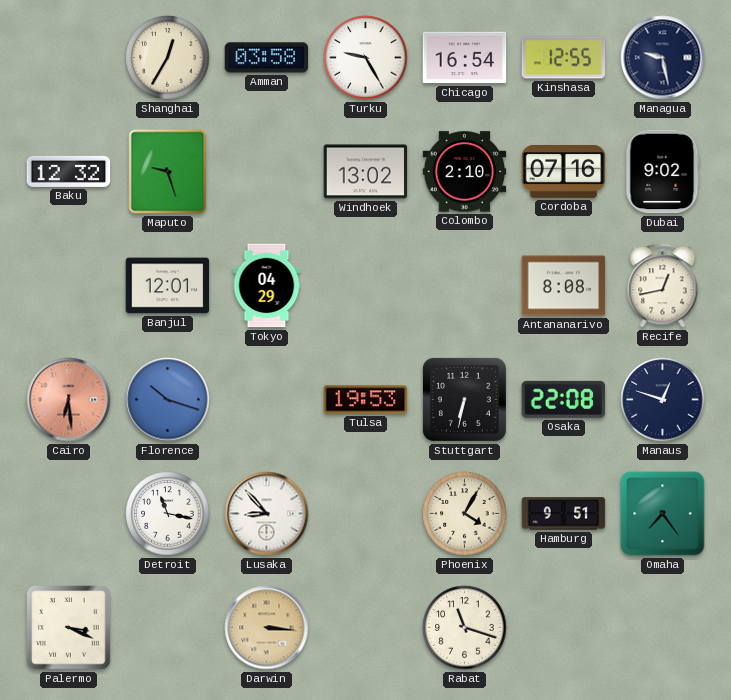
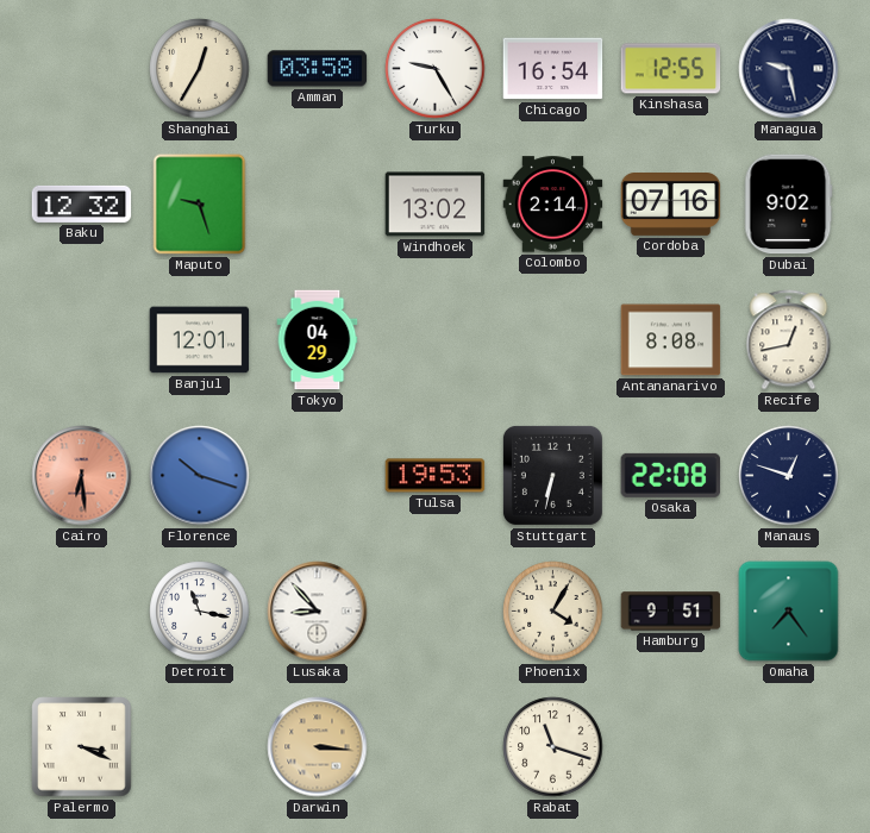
Colombo: 2:10 -> 2:14
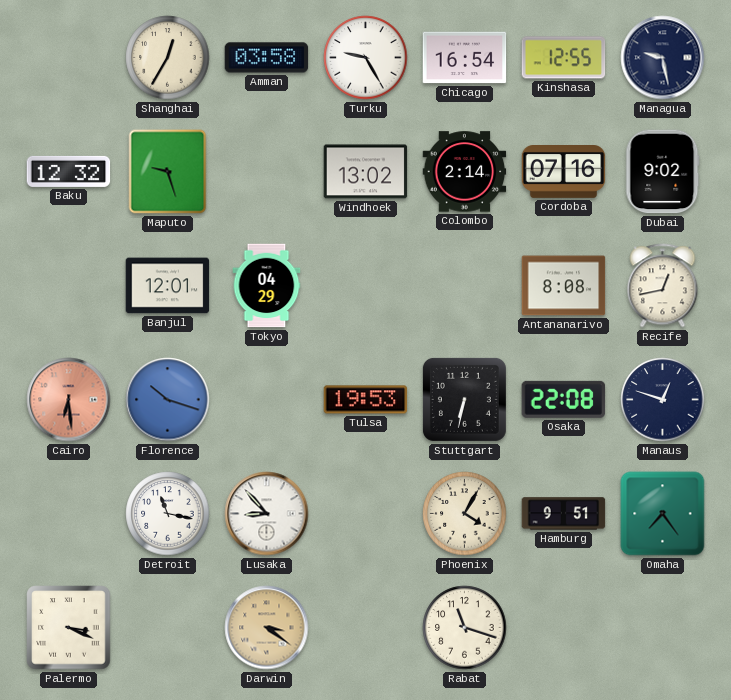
Darwin: 3:16 -> 3:21
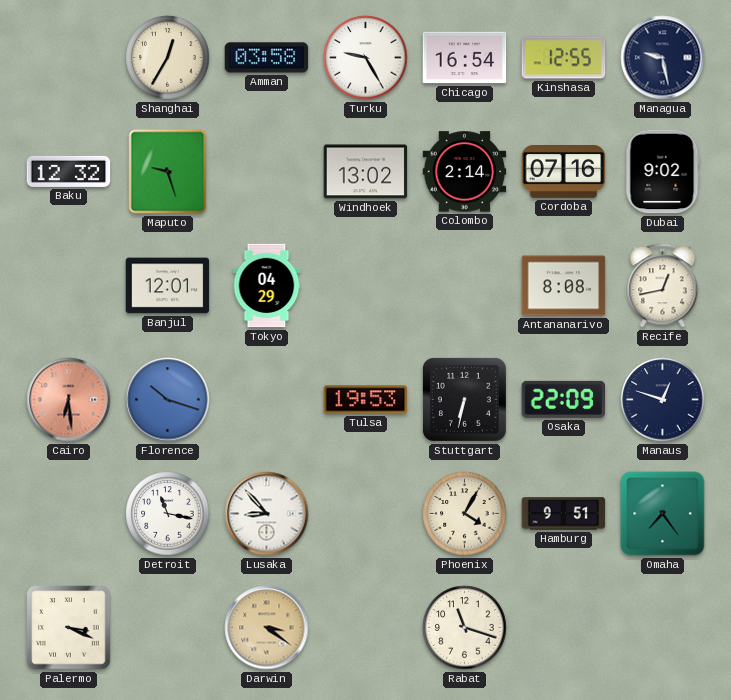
Osaka: 22:08 -> 22:09
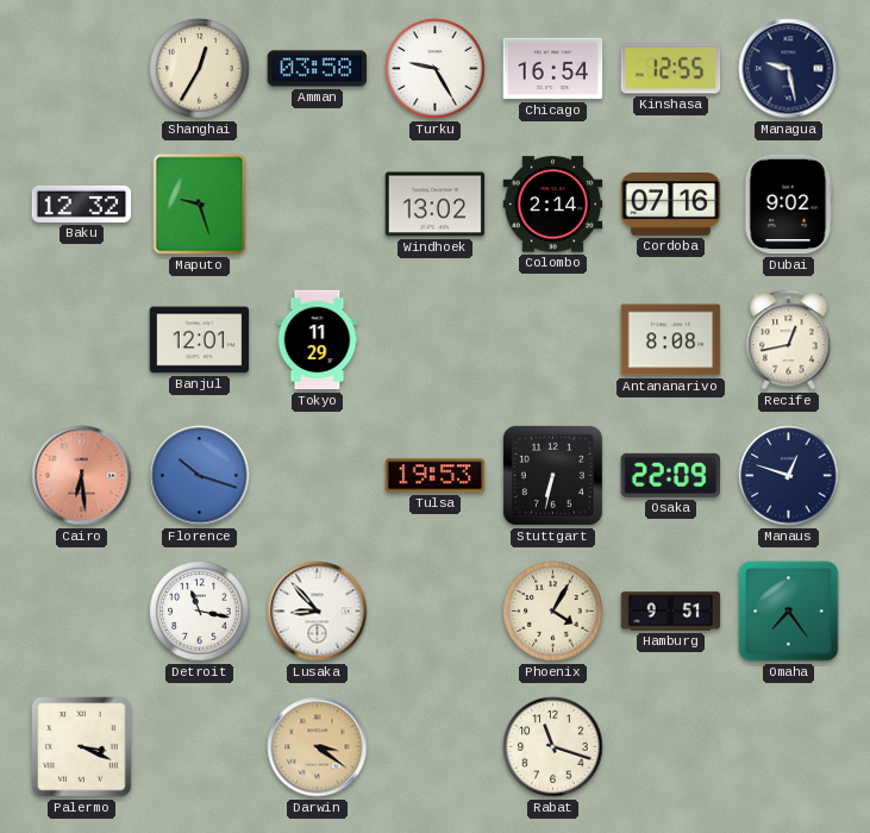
Tokyo: 04:29 -> 11:29
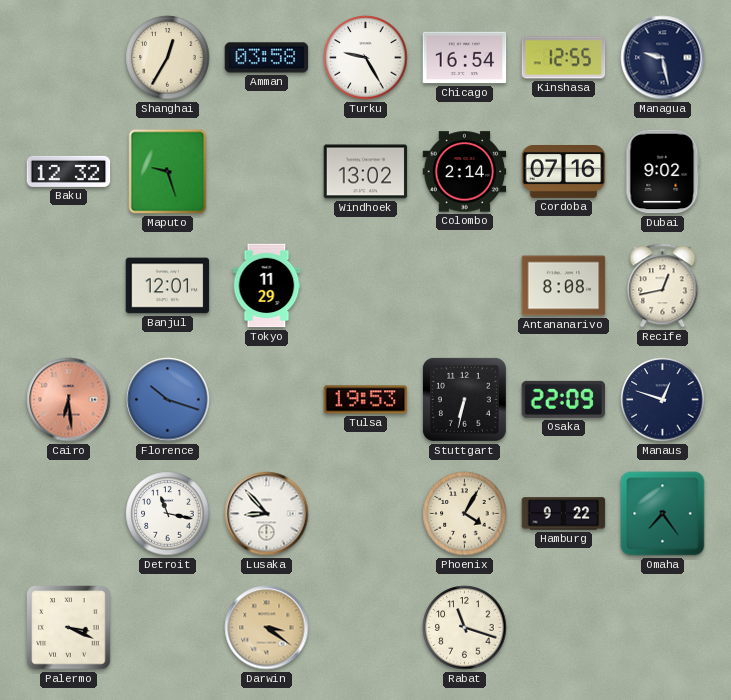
Hamburg: 9:51 -> 9:22
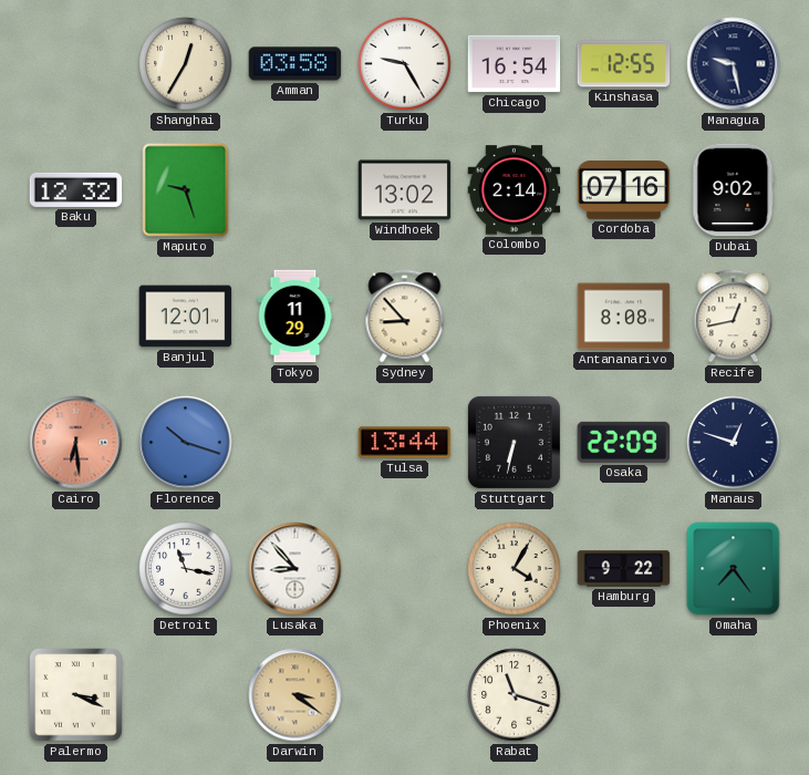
Sydney: none -> 8:53
Tulsa: 19:53 -> 13:44
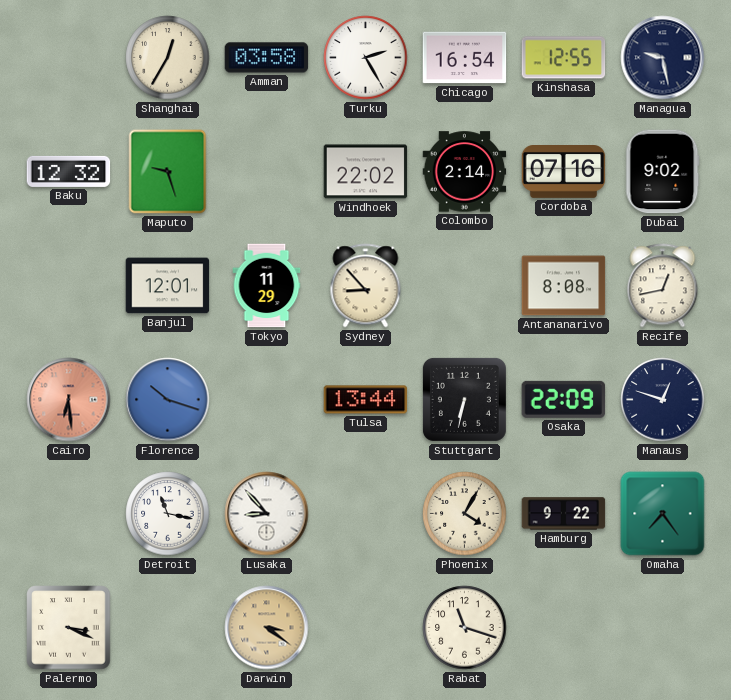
Turku: 9:25 -> 2:25
Windhoek: 13:02 -> 22:02
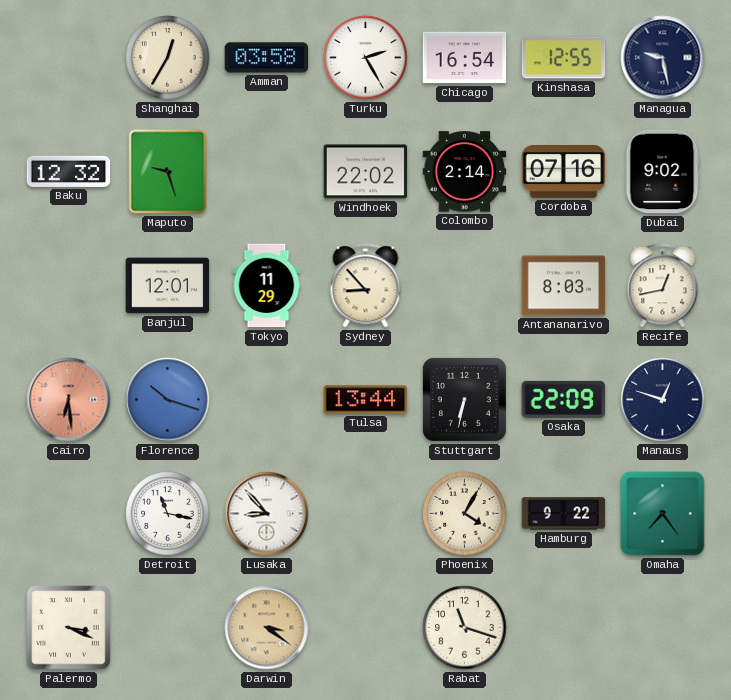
Antananarivo: 8:08 -> 8:03
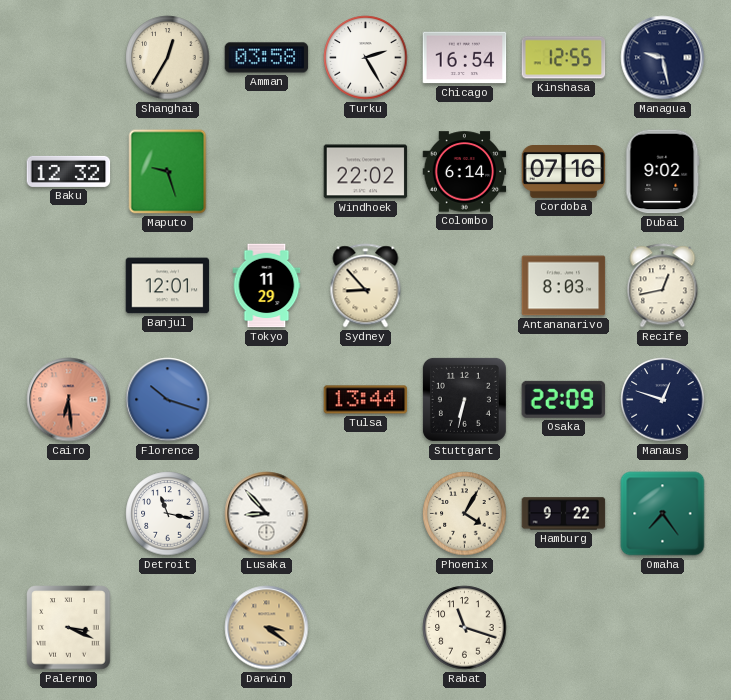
Colombo: 2:14 -> 6:14
